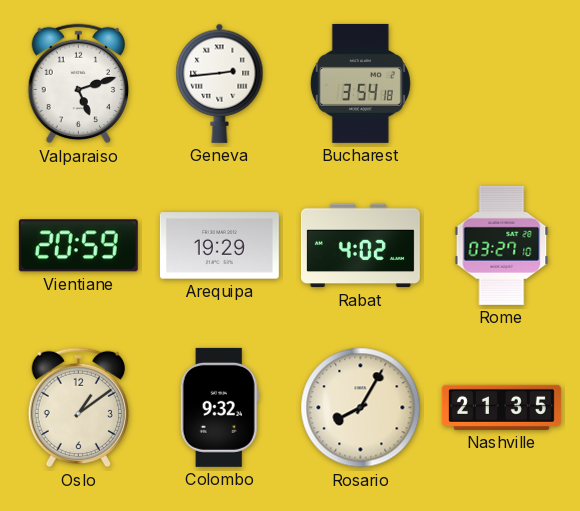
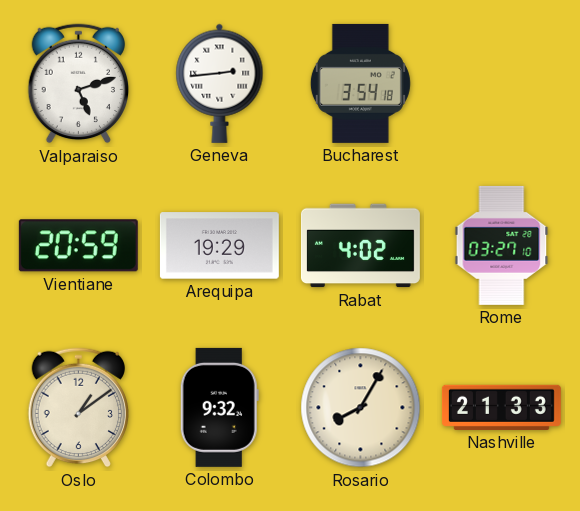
Nashville: 21:35 -> 21:33
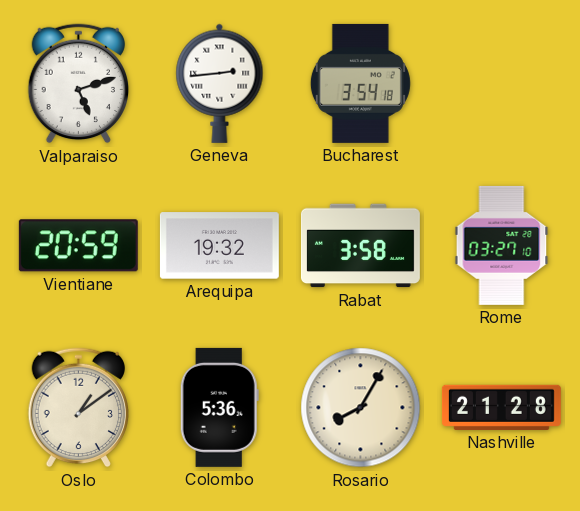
Arequipa: 19:29 -> 19:32
Rabat: 4:02 -> 3:58
Colombo: 9:32 -> 5:36
Nashville: 21:33 -> 21:28
